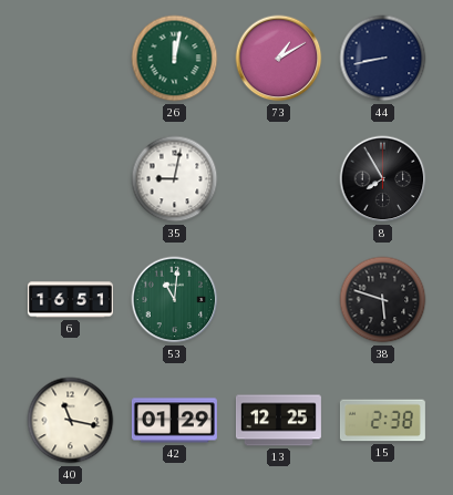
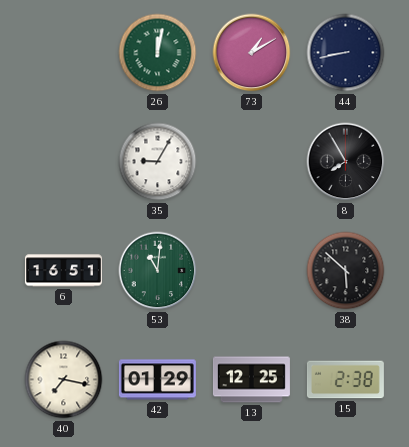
35: 9:02 -> 9:05
38: 5:48 -> 5:52
40: 11:17 -> 7:17
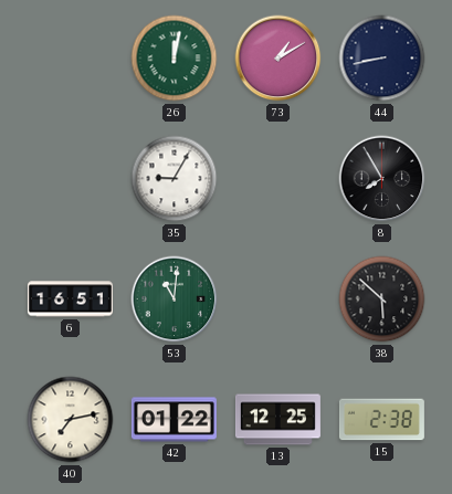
40: 7:17 -> 7:13
42: 01:29 -> 01:22
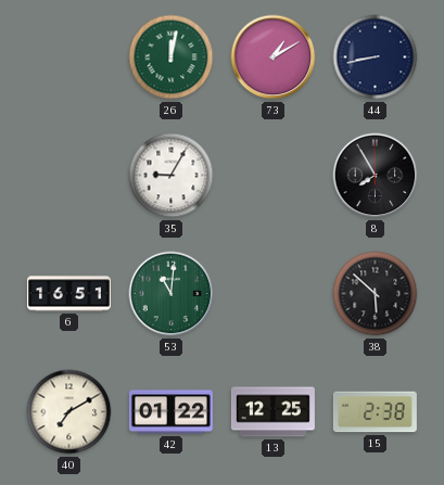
40: 7:13 -> 7:10
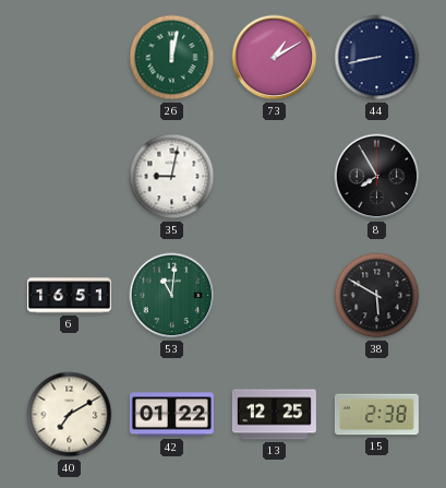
35: 9:05 -> 9:02
38: 5:52 -> 5:50
